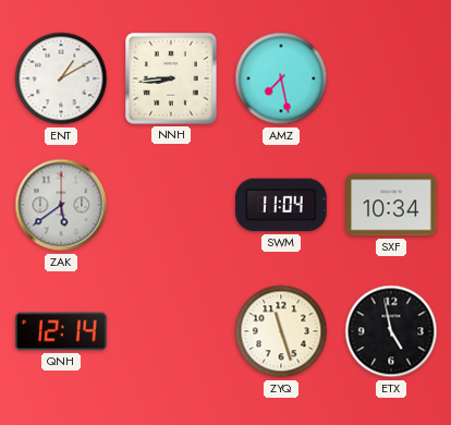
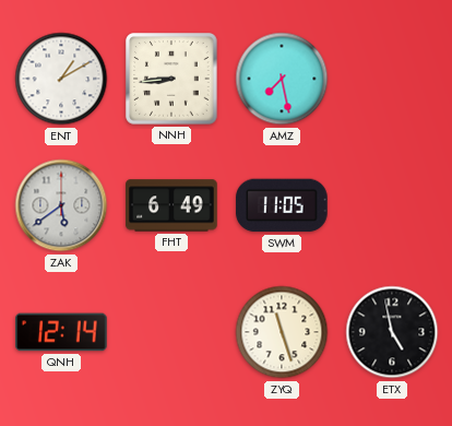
FHT: none -> 6:49
SWM: 11:04 -> 11:05
SXF: 10:34 -> none
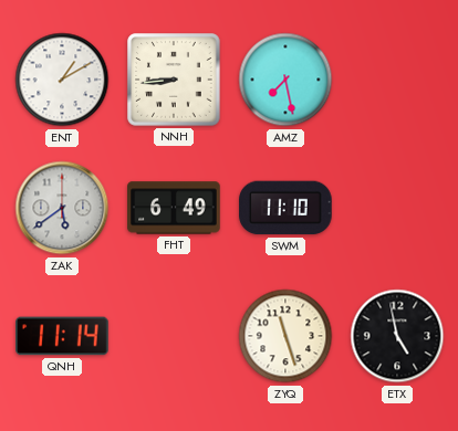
SWM: 11:05 -> 11:10
QNH: 12:14 -> 11:14
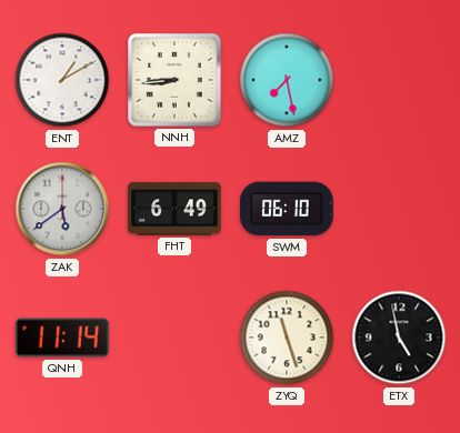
SWM: 11:10 -> 06:10
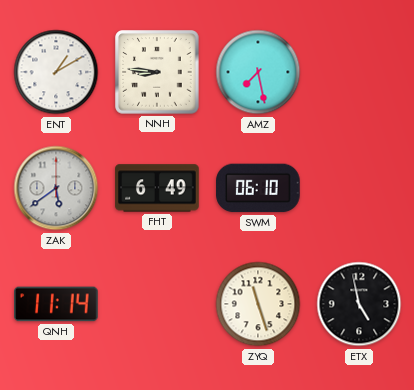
NNH: 8:44 -> 8:46
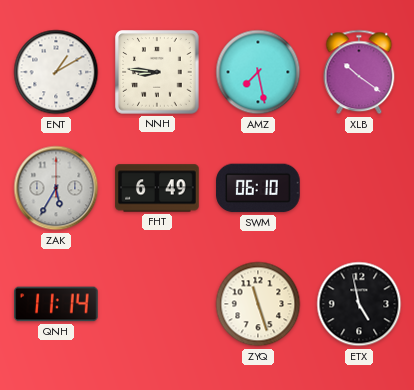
XLB: none -> 10:21
ZAK: 5:39 -> 5:35
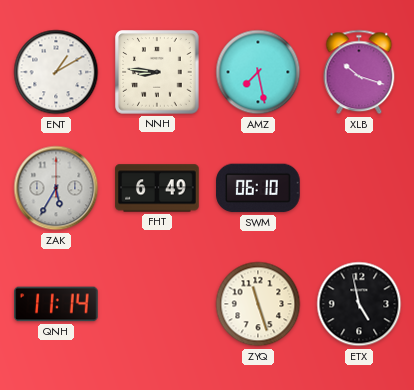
XLB: 10:21 -> 10:18
